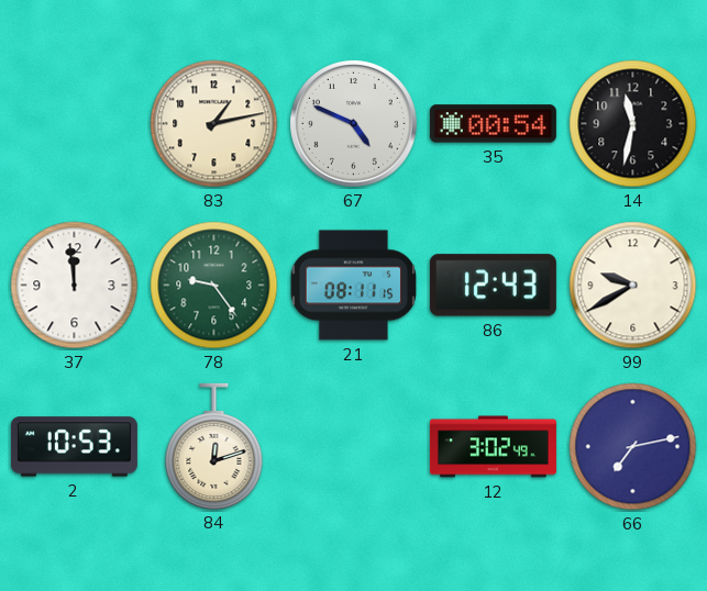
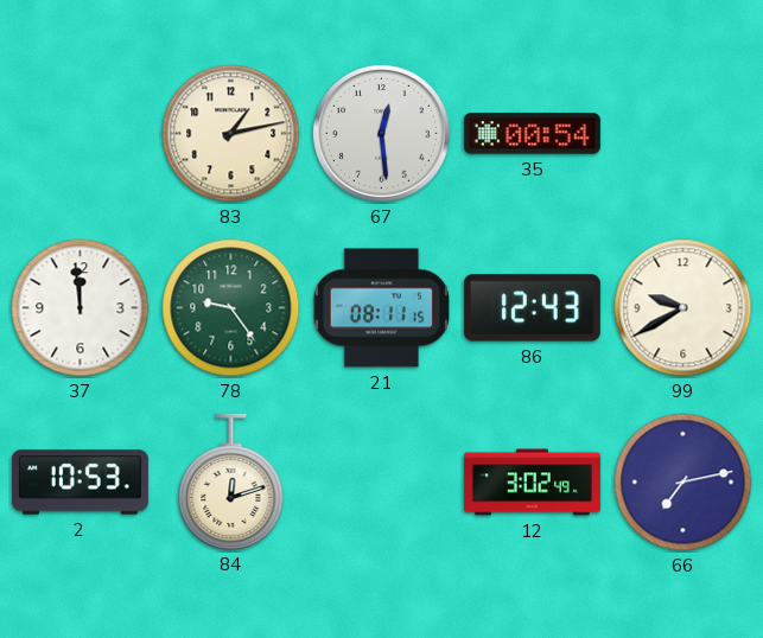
67: 4:49 -> 12:29
14: 11:32 -> none
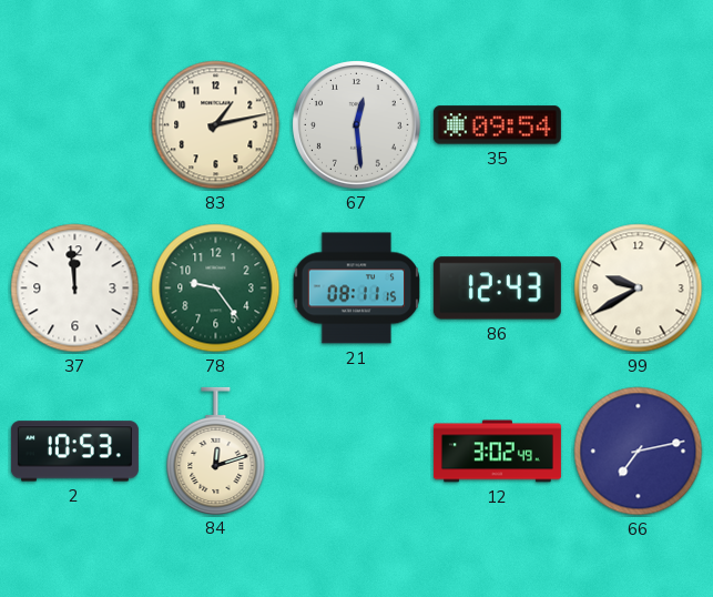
35: 00:54 -> 09:54
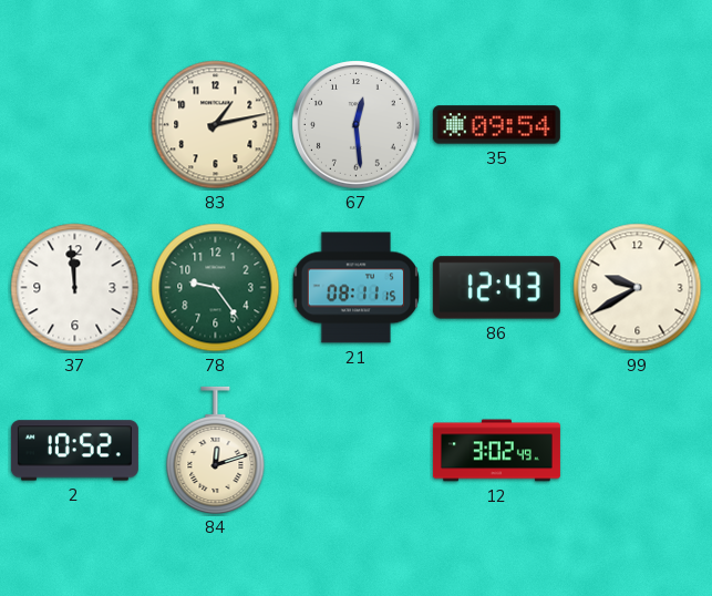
2: 10:53 -> 10:52
66: 7:13 -> none
